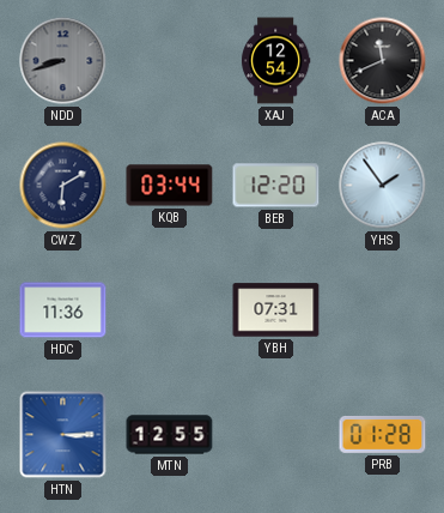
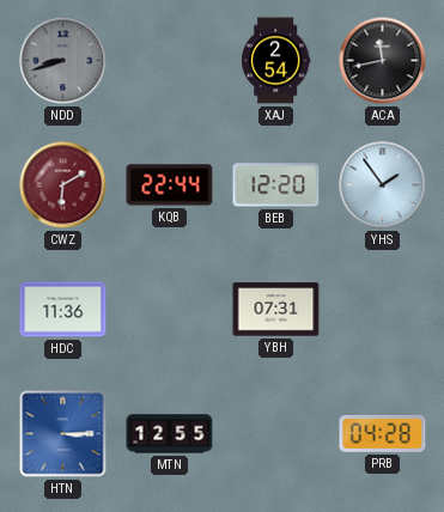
XAJ: 12:54 -> 2:54
ACA: 11:41 -> 11:43
CWZ dial: navy -> burgundy
KQB: 03:44 -> 22:44
PRB: 01:28 -> 04:28
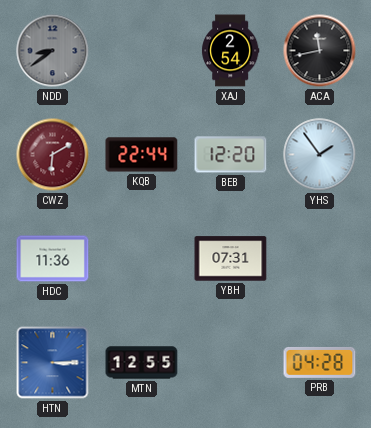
NDD: 8:42 -> 8:39
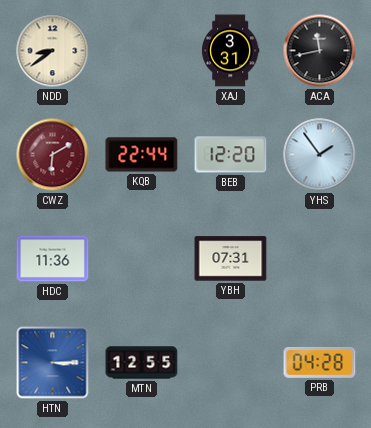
NDD dial: grey -> cream
XAJ: 2:54 -> 3:31
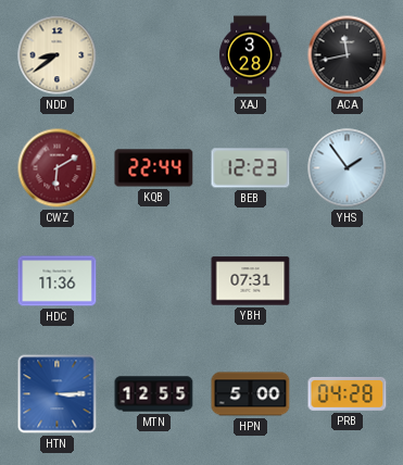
XAJ: 3:31 -> 3:28
BEB: 12:20 -> 12:23
HPN: none -> 5:00
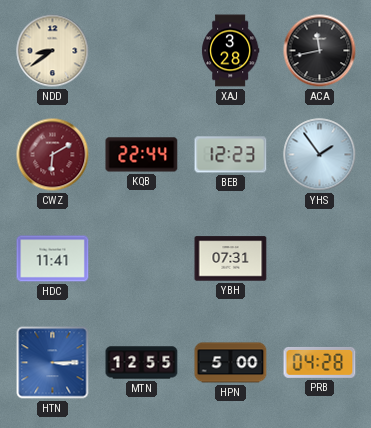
HDC: 11:36 -> 11:41
